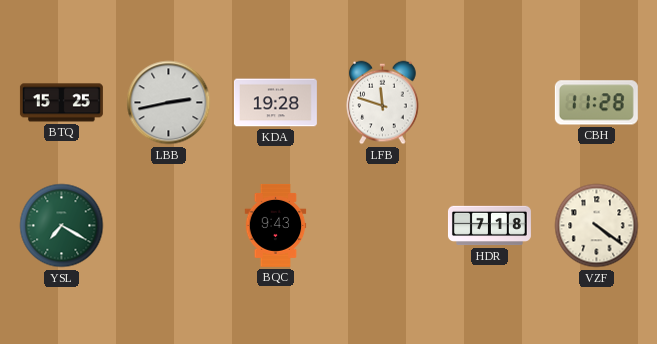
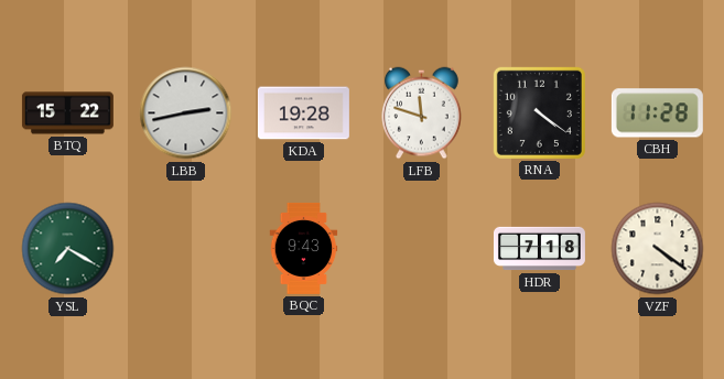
BTQ: 15:25 -> 15:22
RNA: none -> 4:21
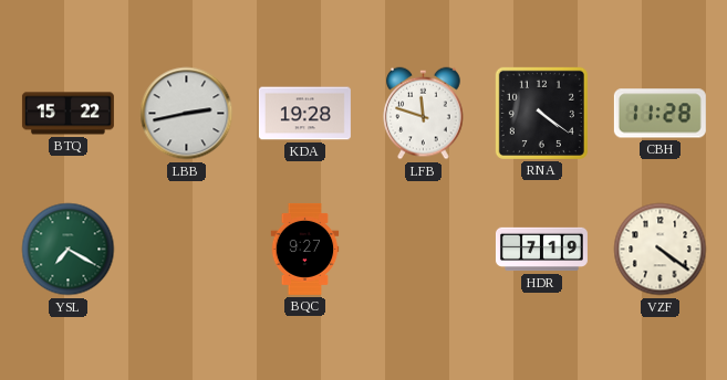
BQC: 9:43 -> 9:27
HDR: 7:18 -> 7:19
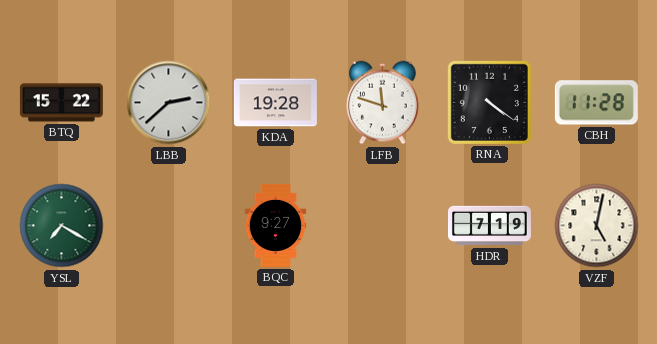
LBB: 2:43 -> 2:38
VZF: 4:21 -> 5:02
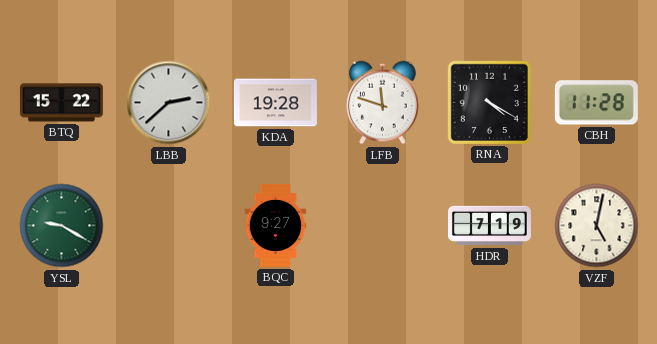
RNA: 4:21 -> 4:20
YSL: 7:20 -> 9:20
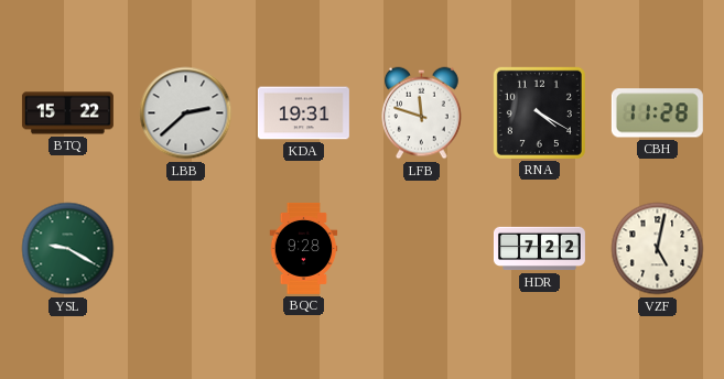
KDA: 19:28 -> 19:31
BQC: 9:27 -> 9:28
HDR: 7:19 -> 7:22
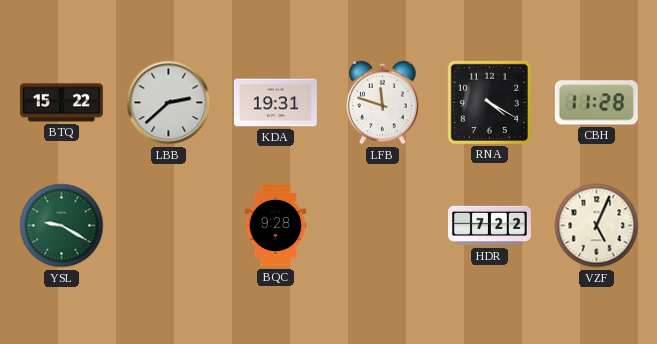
VZF: 5:02 -> 5:04
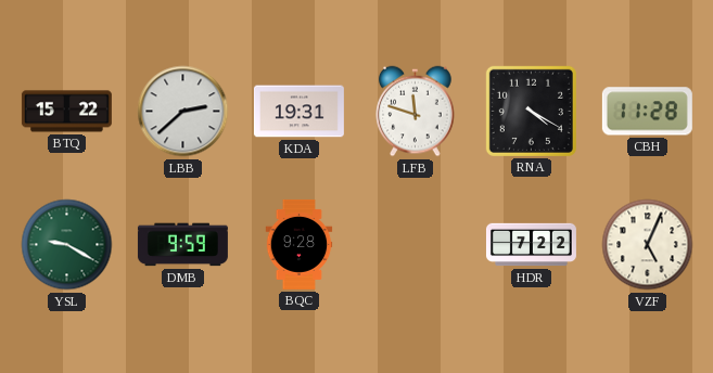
DMB: none -> 9:59
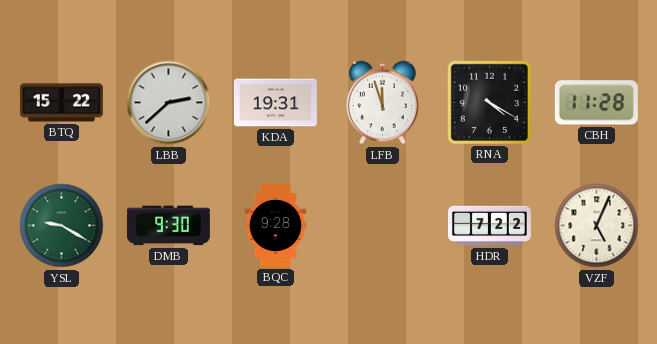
LFB: 11:48 -> 11:57
DMB: 9:59 -> 9:30
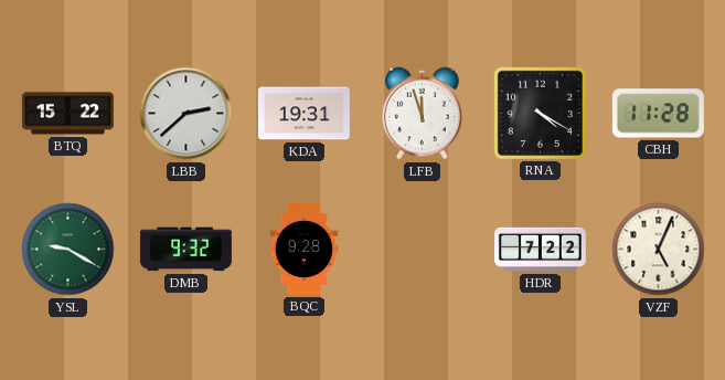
DMB: 9:30 -> 9:32
